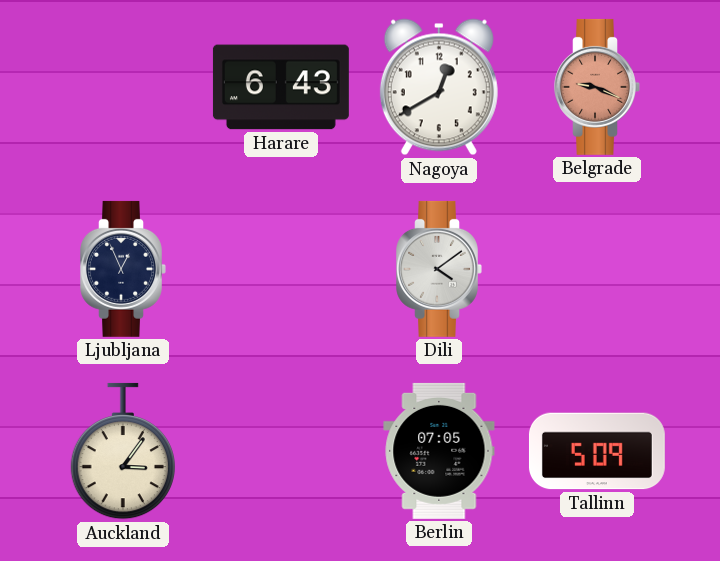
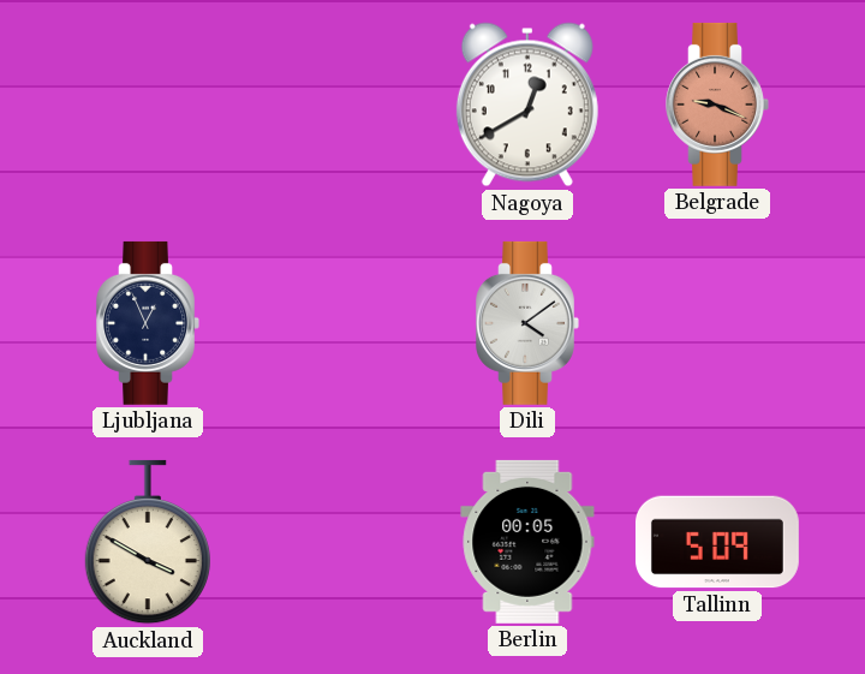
Harare: 6:43 -> none
Auckland: 3:06 -> 3:50
Berlin: 07:05 -> 00:05
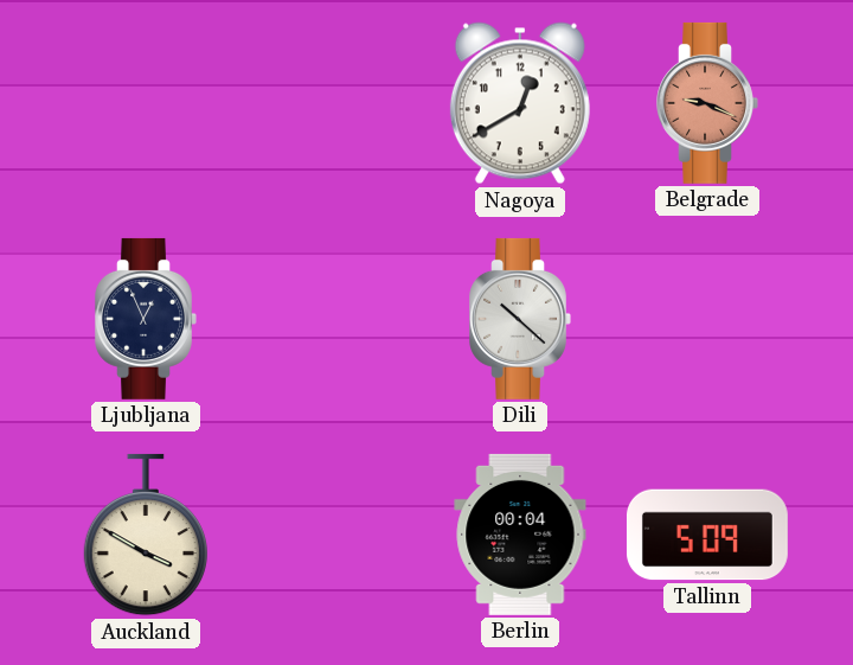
Dili: 4:09 -> 10:22
Berlin: 00:05 -> 00:04
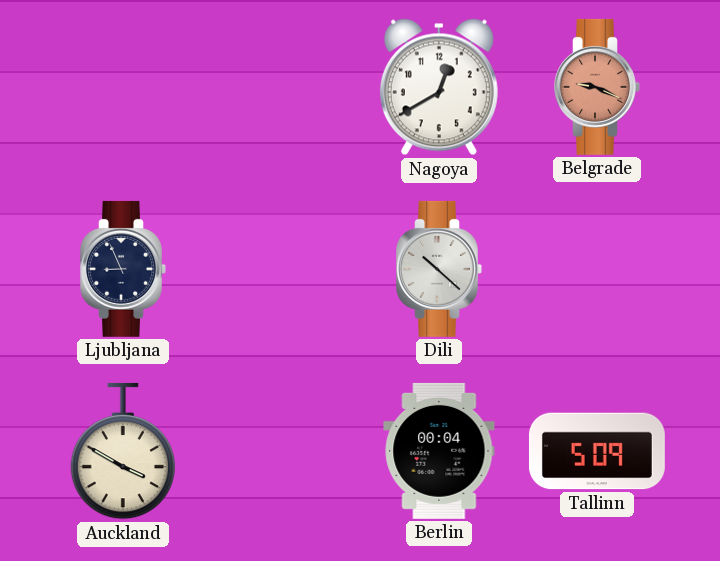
Ljubljana: 12:56 -> 8:56
